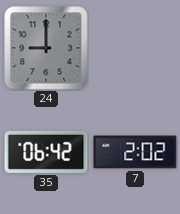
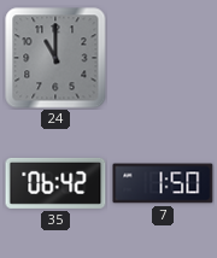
24: 9:00 -> 11:00
7: 2:02 -> 1:50
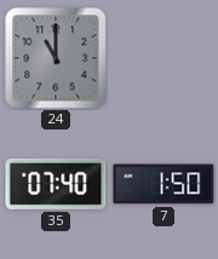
35: 06:42 -> 07:40
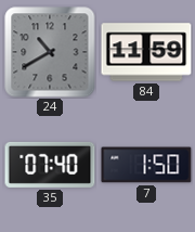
24: 11:00 -> 10:40
84: none -> 11:59
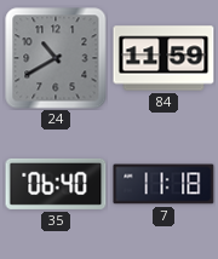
35: 07:40 -> 06:40
7: 1:50 -> 11:18
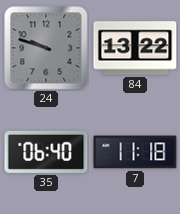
24: 10:40 -> 9:48
84: 11:59 -> 13:22
